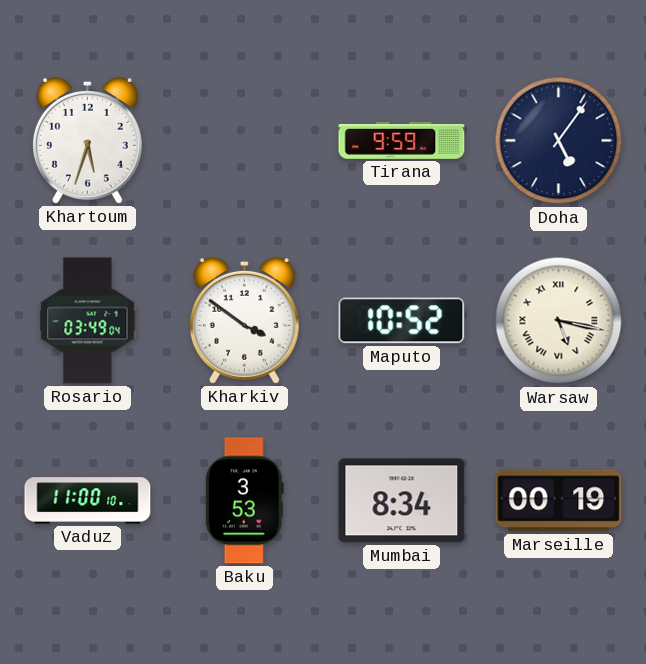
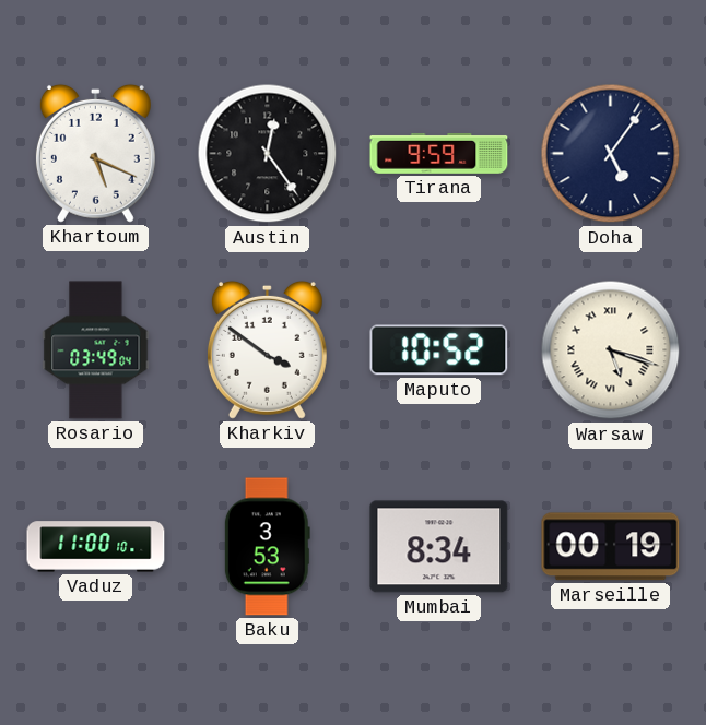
Khartoum: 5:33 -> 5:19
Austin: none -> 12:24
Warsaw: 5:17 -> 5:18
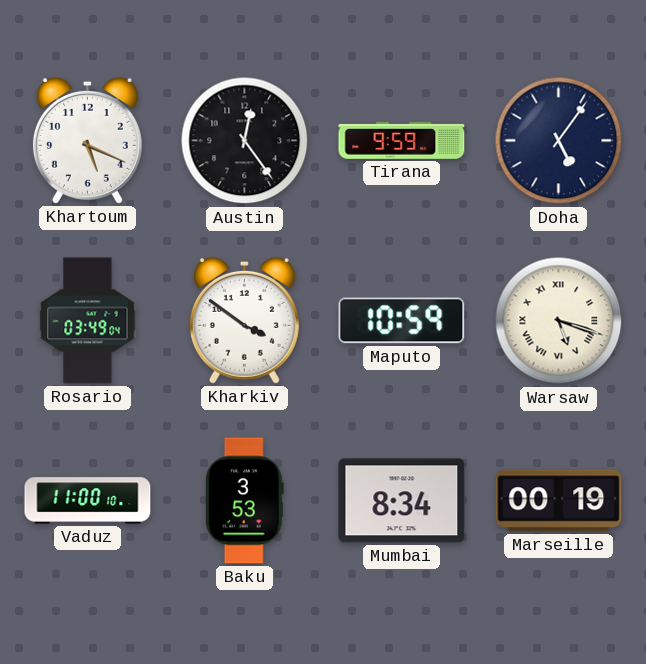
Maputo: 10:52 -> 10:59
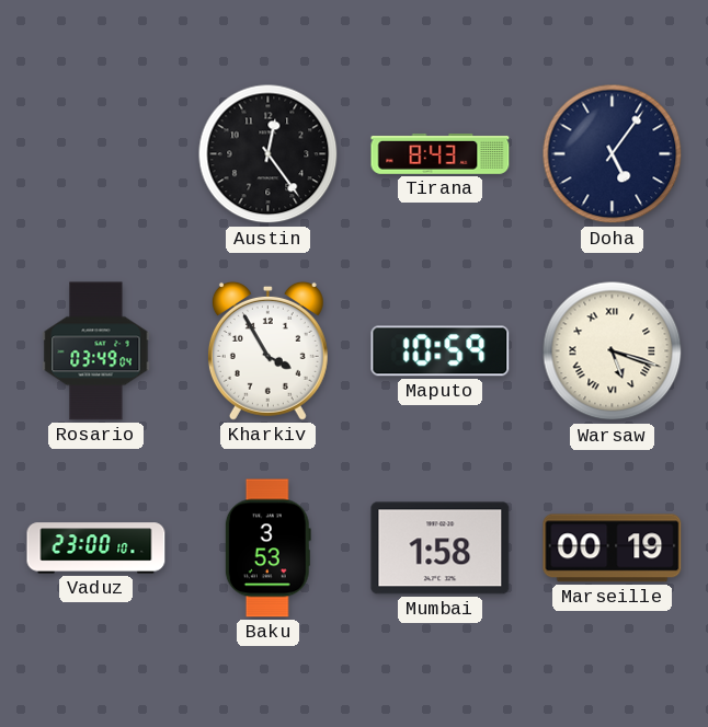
Khartoum: 5:19 -> none
Tirana: 9:59 -> 8:43
Kharkiv: 3:51 -> 3:55
Vaduz: 11:00 -> 23:00
Mumbai: 8:34 -> 1:58
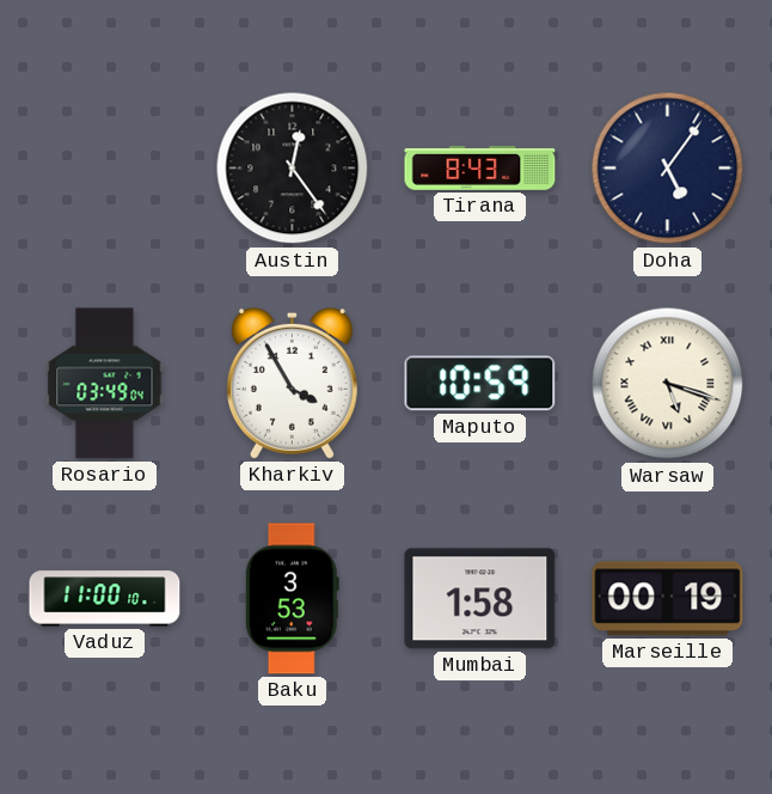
Vaduz: 23:00 -> 11:00
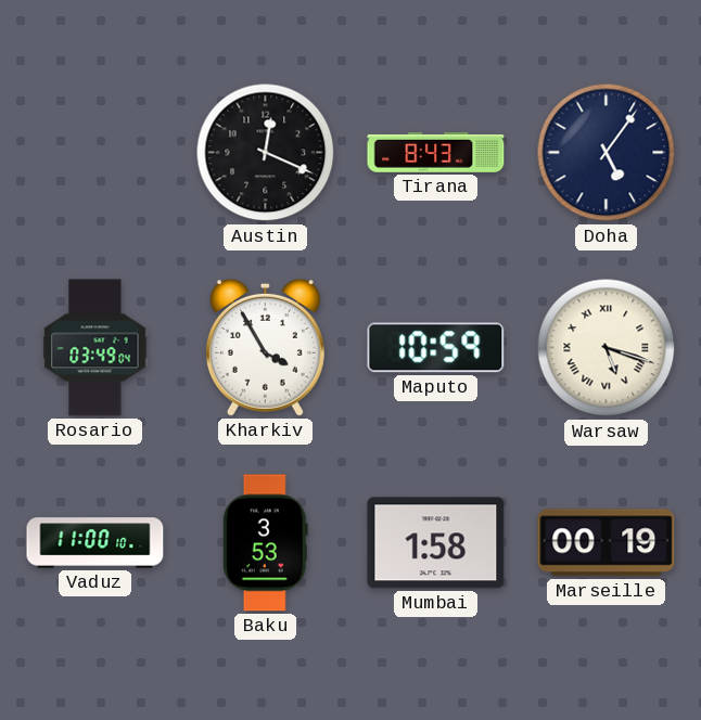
Austin: 12:24 -> 12:19
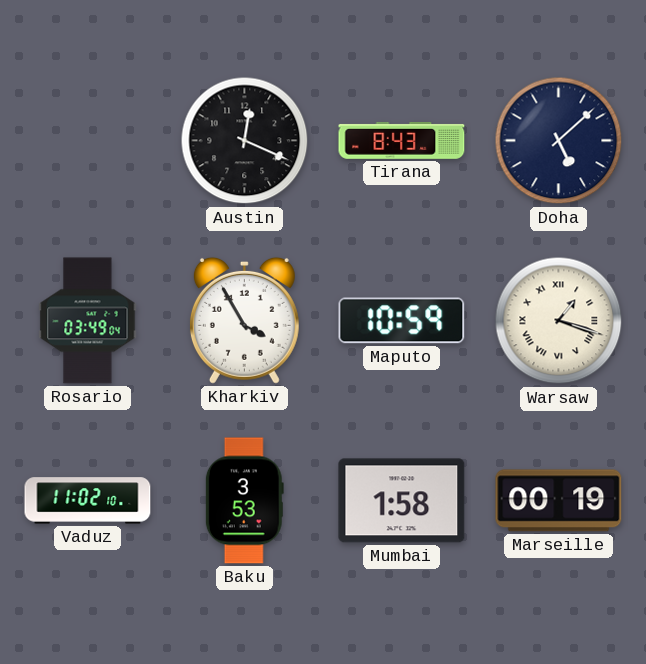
Doha: 5:06 -> 5:08
Warsaw: 5:18 -> 1:18
Vaduz: 11:00 -> 11:02
